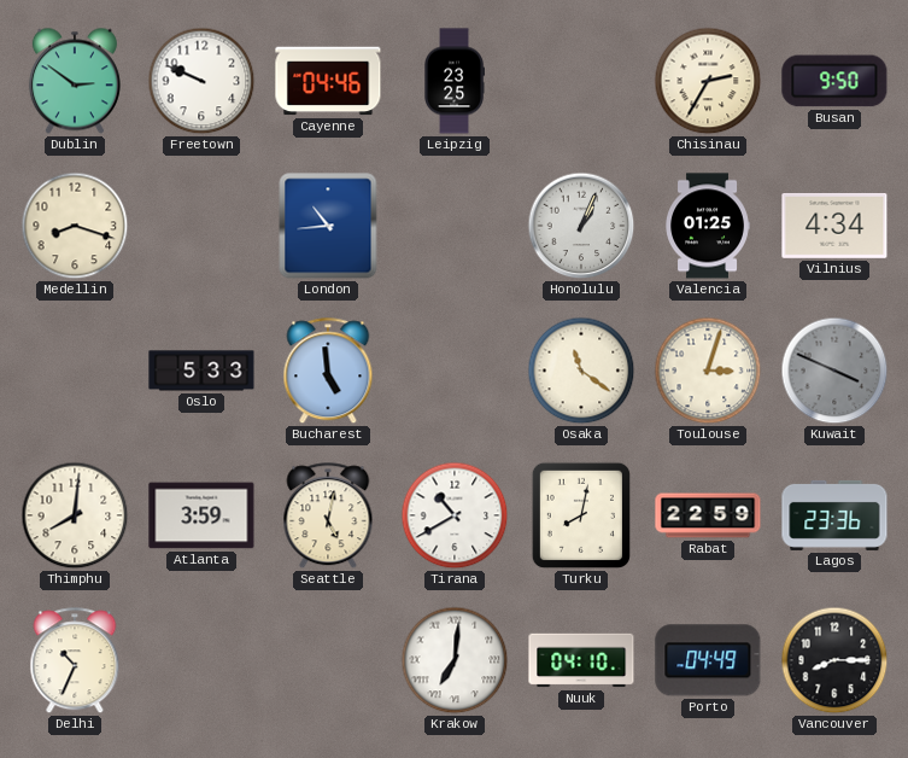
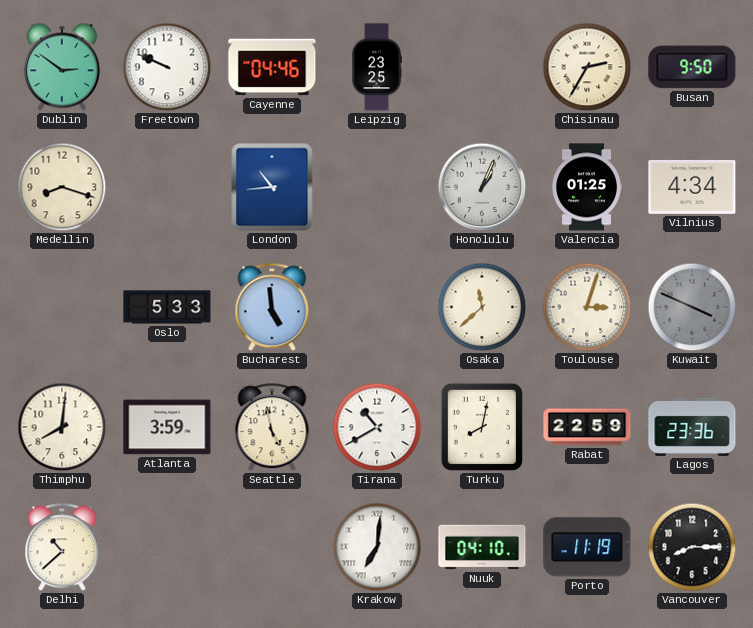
Osaka: 11:21 -> 11:38
Seattle: 5:02 -> 4:58
Delhi: 10:34 -> 10:38
Porto: 04:49 -> 11:19
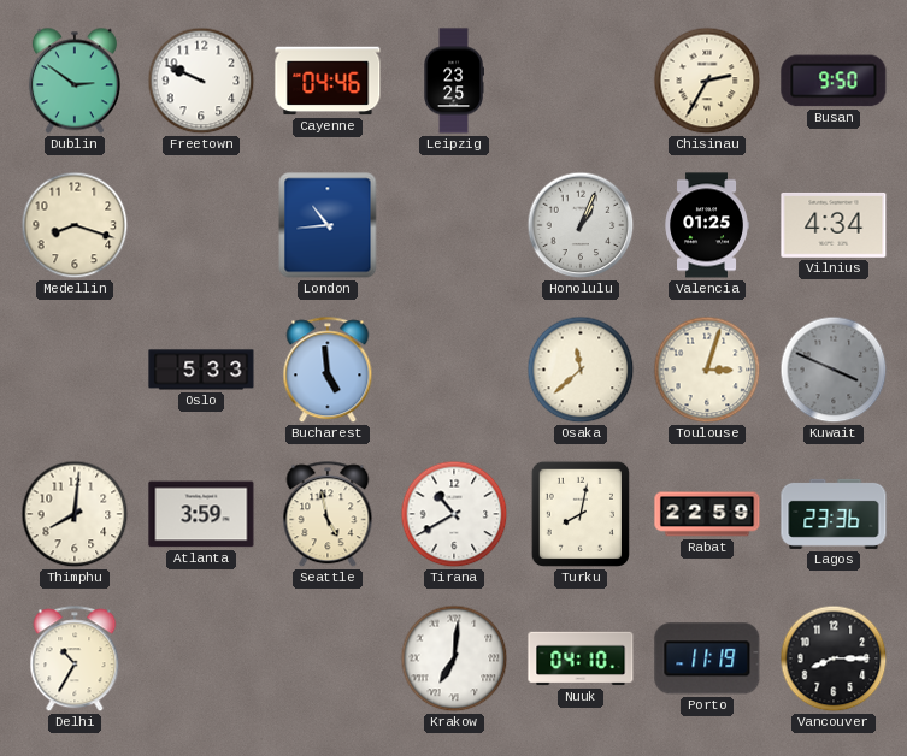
Delhi: 10:38 -> 10:35
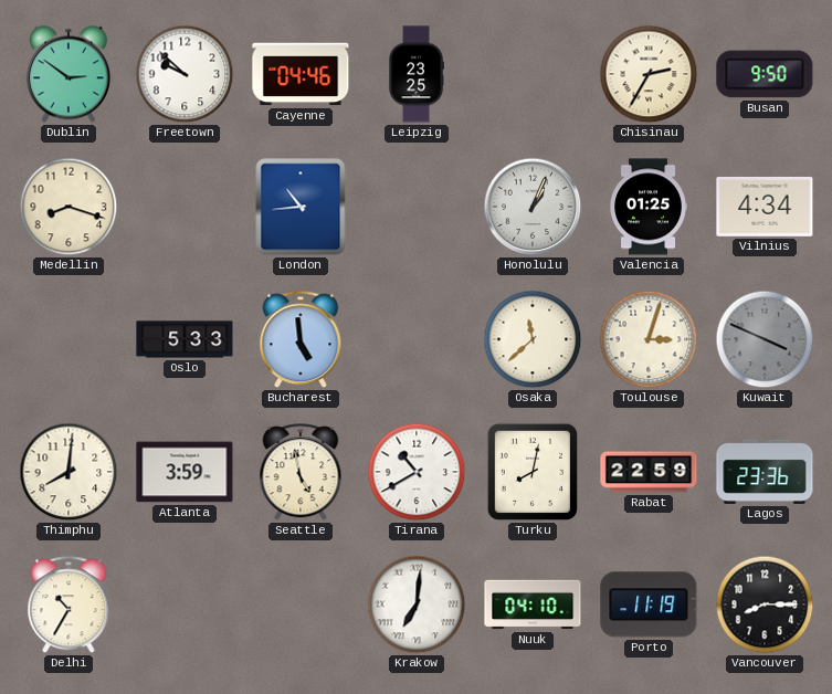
Freetown: 9:49 -> 9:52
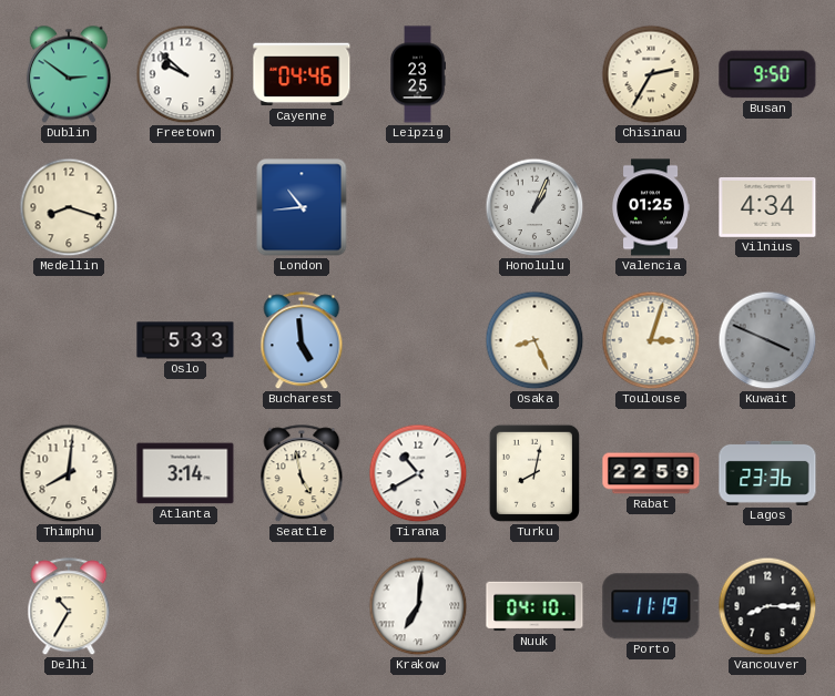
Osaka: 11:38 -> 8:26
Atlanta: 3:59 -> 3:14
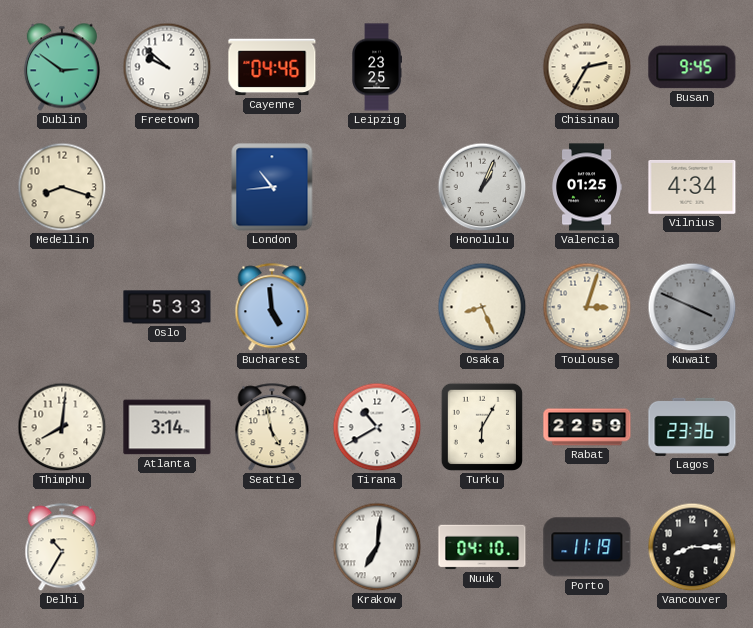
Busan: 9:50 -> 9:45
Turku: 8:02 -> 6:05
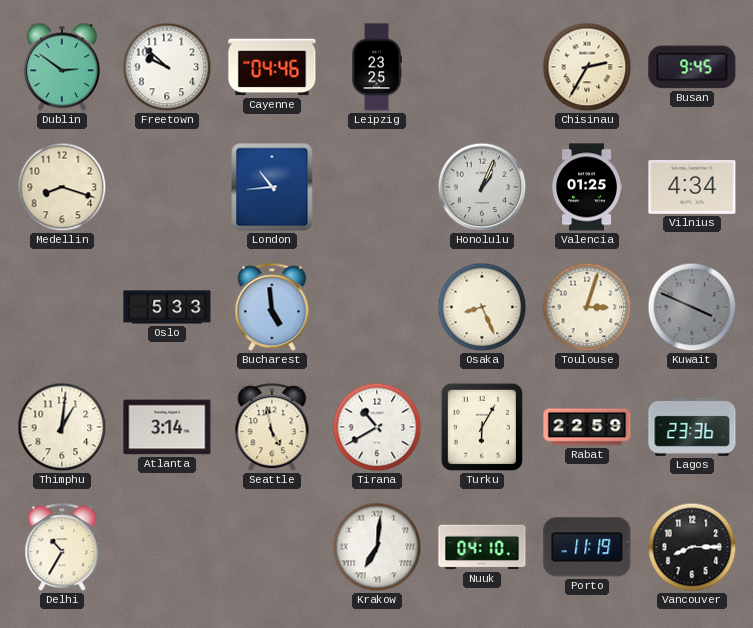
Thimphu: 8:01 -> 1:01
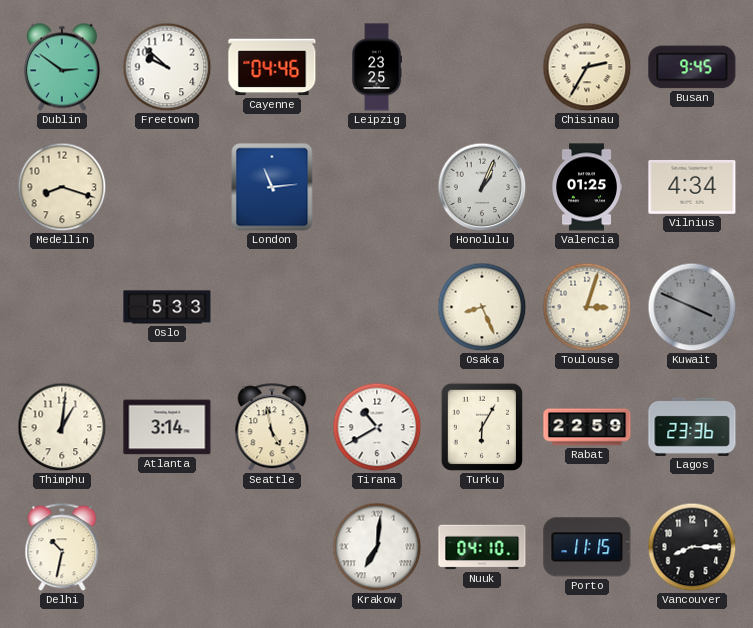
London: 10:44 -> 11:14
Bucharest: 4:59 -> none
Delhi: 10:35 -> 10:32
Porto: 11:19 -> 11:15
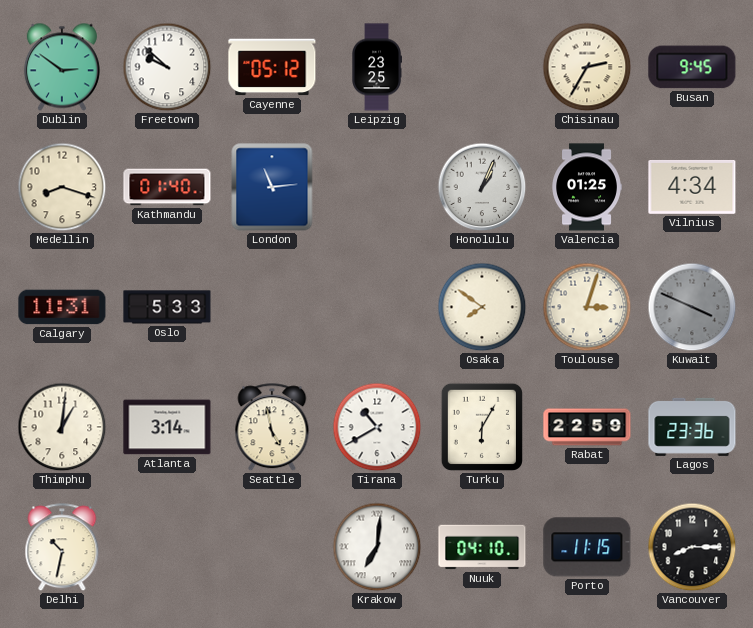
Cayenne: 04:46 -> 05:12
Kathmandu: none -> 01:40
Calgary: none -> 11:31
Osaka: 8:26 -> 7:51
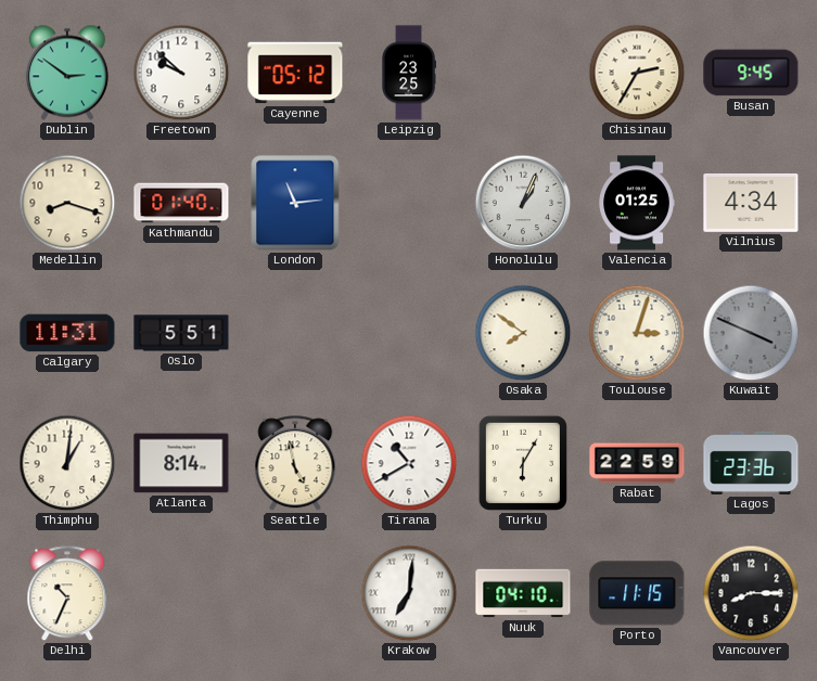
Oslo: 5:33 -> 5:51
Atlanta: 3:14 -> 8:14
Delhi: 10:32 -> 10:34
